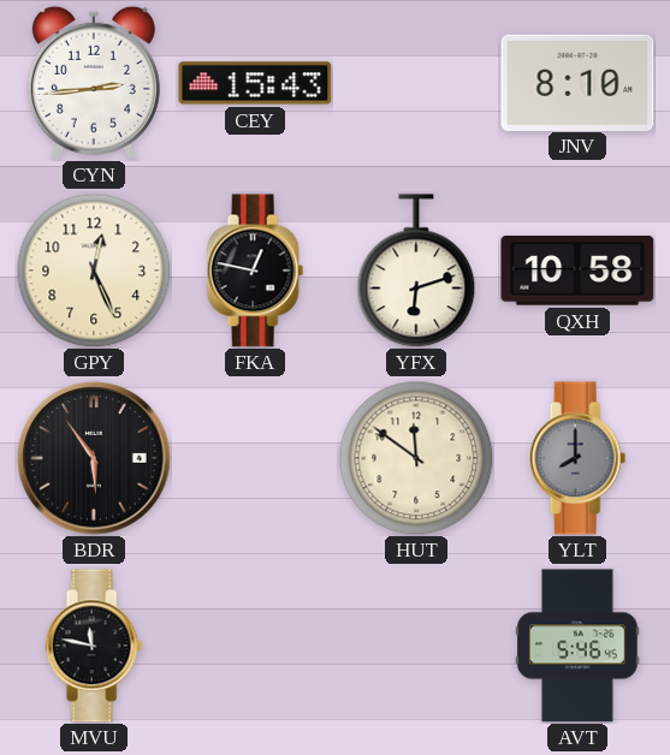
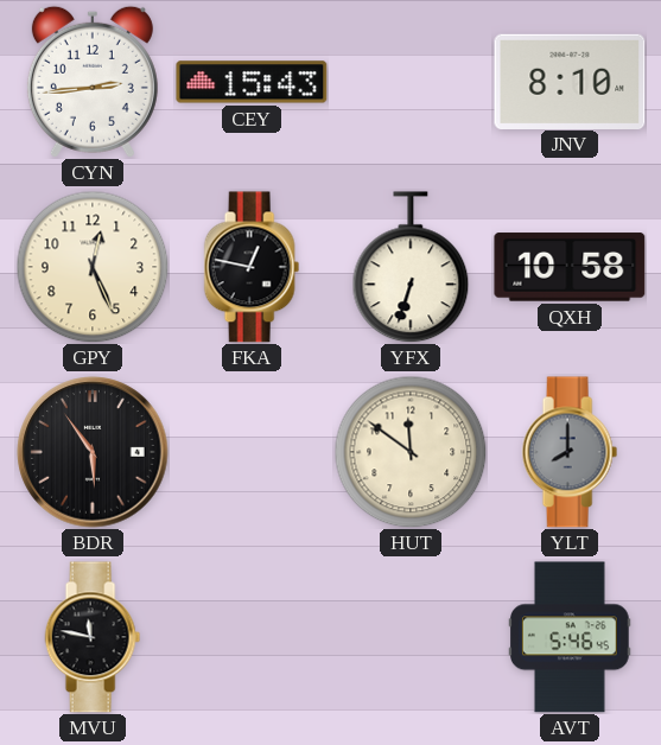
YFX: 6:12 -> 6:33
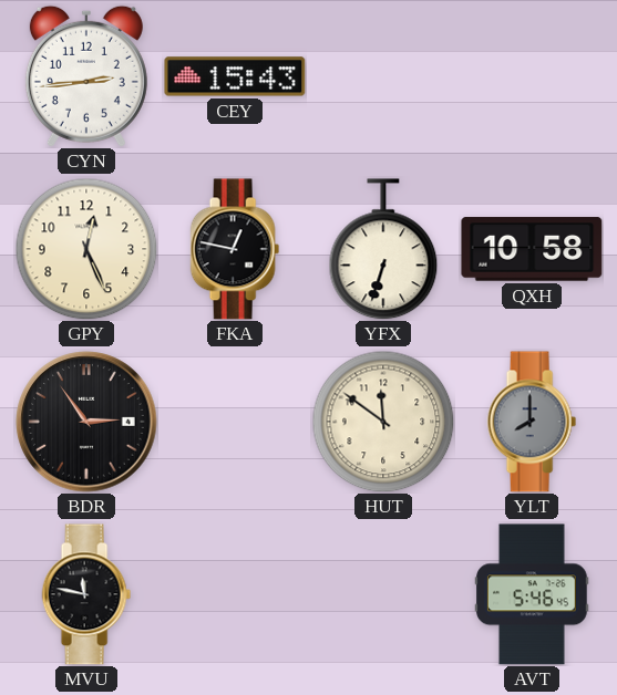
JNV: 8:10 -> none
BDR: 5:54 -> 2:54
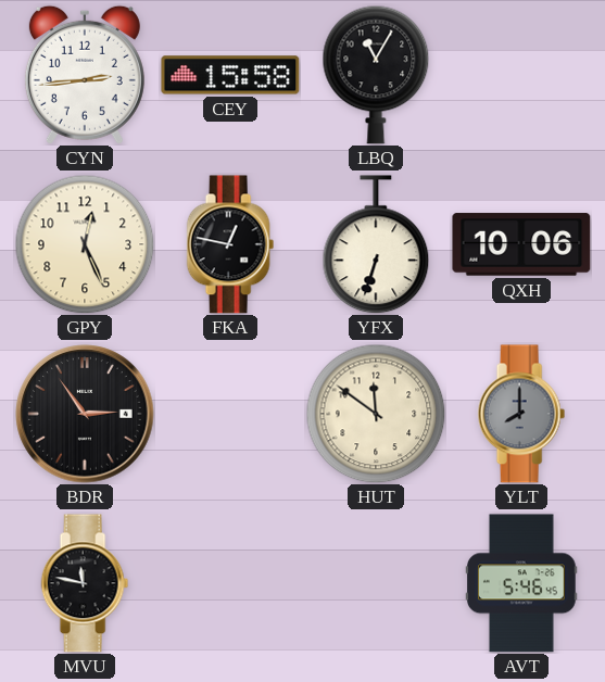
CEY: 15:43 -> 15:58
LBQ: none -> 11:05
QXH: 10:58 -> 10:06
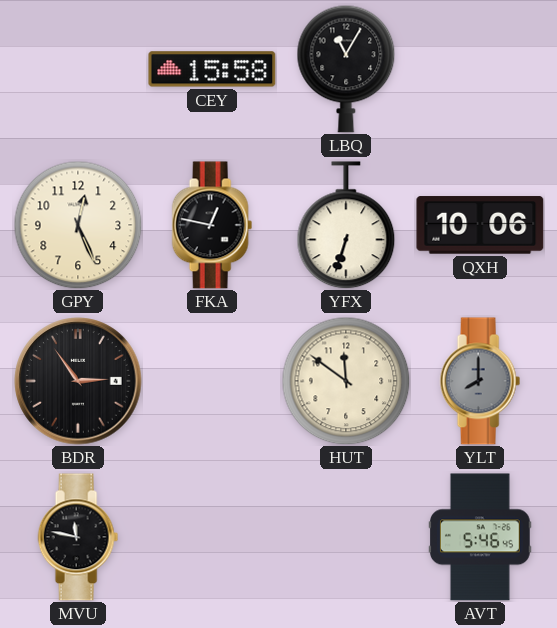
CYN: 2:44 -> none
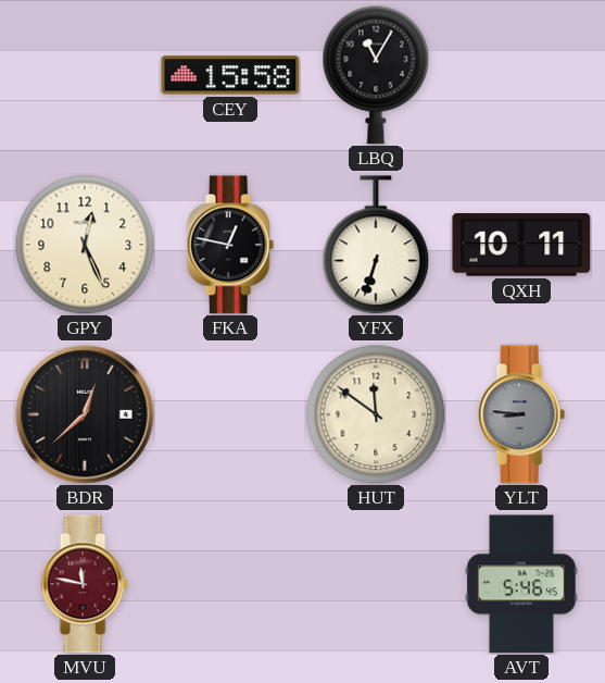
QXH: 10:06 -> 10:11
BDR: 2:54 -> 12:38
YLT: 8:00 -> 8:46
MVU dial: black -> burgundy
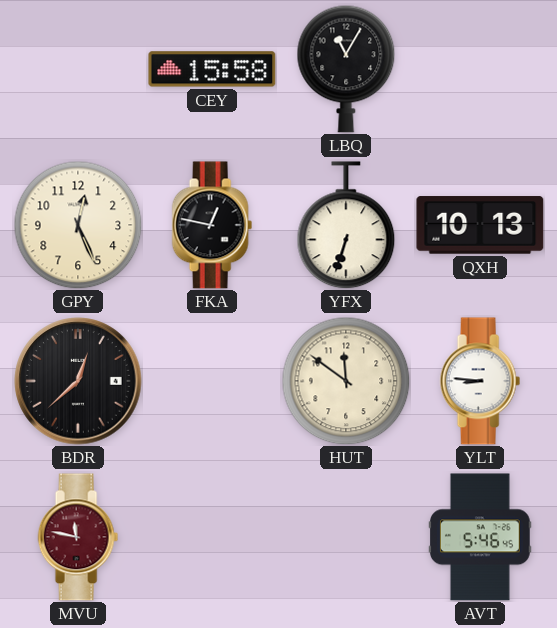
QXH: 10:11 -> 10:13
YLT dial: grey -> white
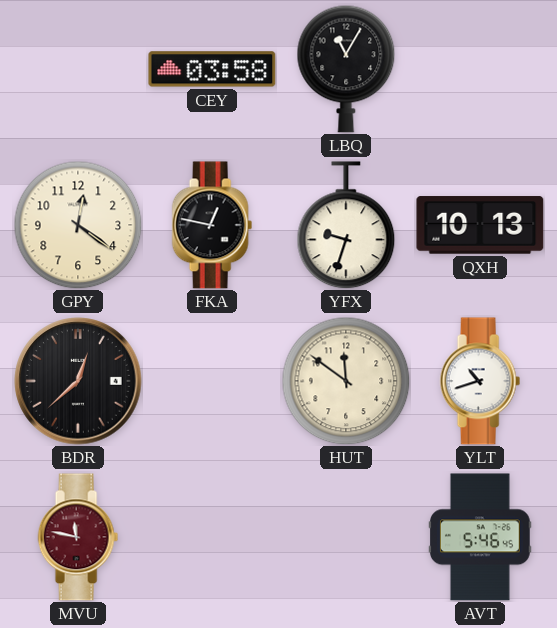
CEY: 15:58 -> 03:58
GPY: 12:26 -> 12:21
YFX: 6:33 -> 9:33
YLT: 8:46 -> 10:42
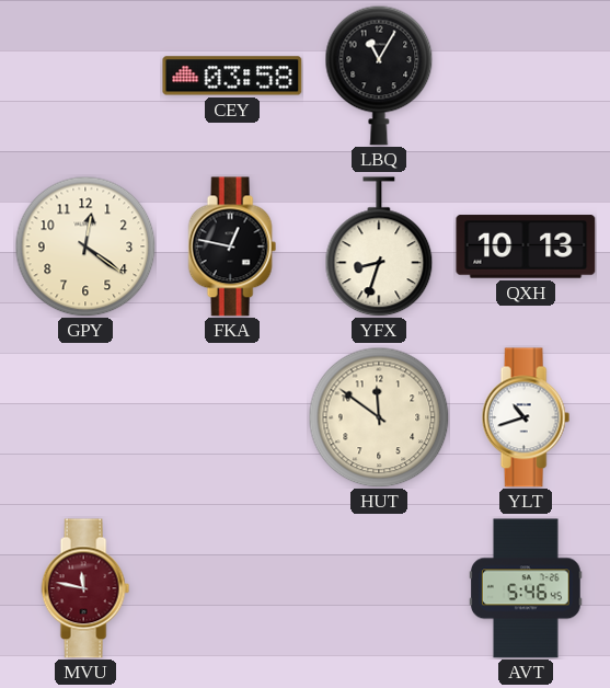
YFX: 9:33 -> 8:33
BDR: 12:38 -> none
